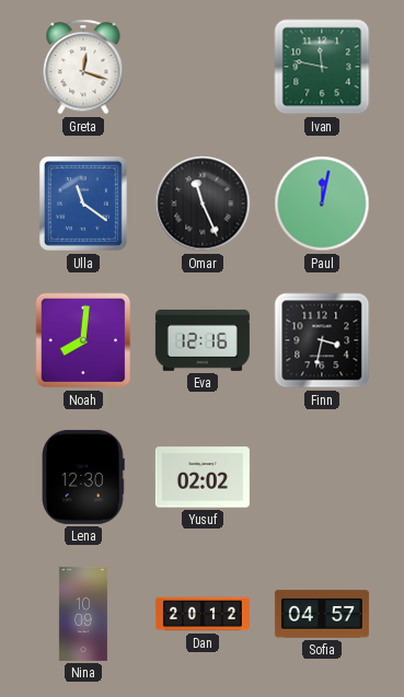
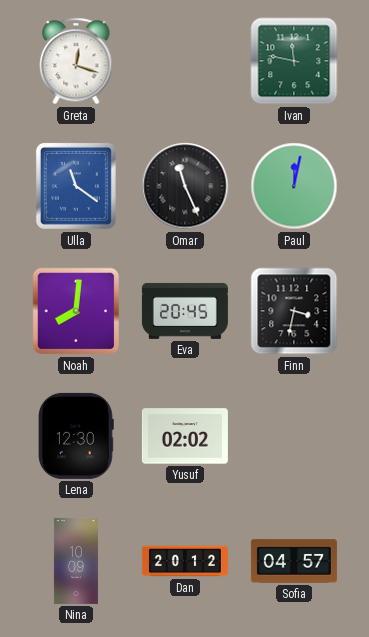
Eva: 12:16 -> 20:45
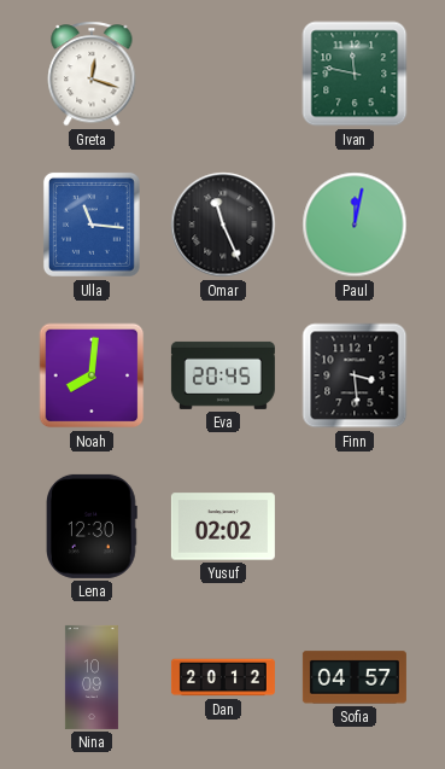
Ulla: 11:21 -> 11:16
Finn: 3:32 -> 3:29
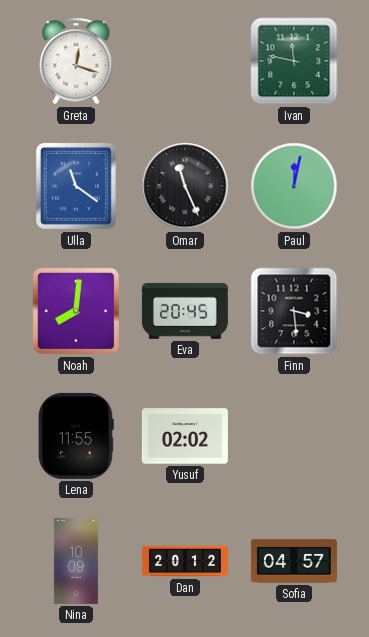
Ulla: 11:16 -> 11:21
Lena: 12:30 -> 11:55
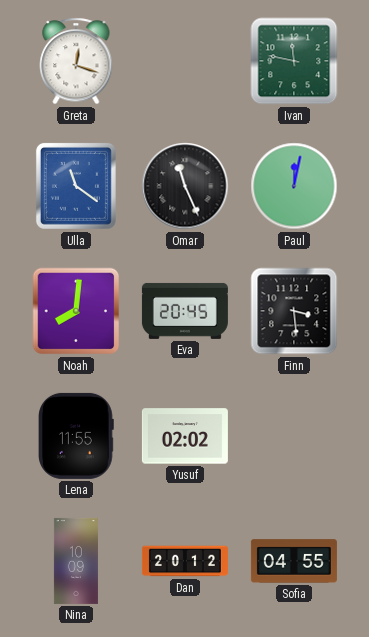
Sofia: 04:57 -> 04:55
